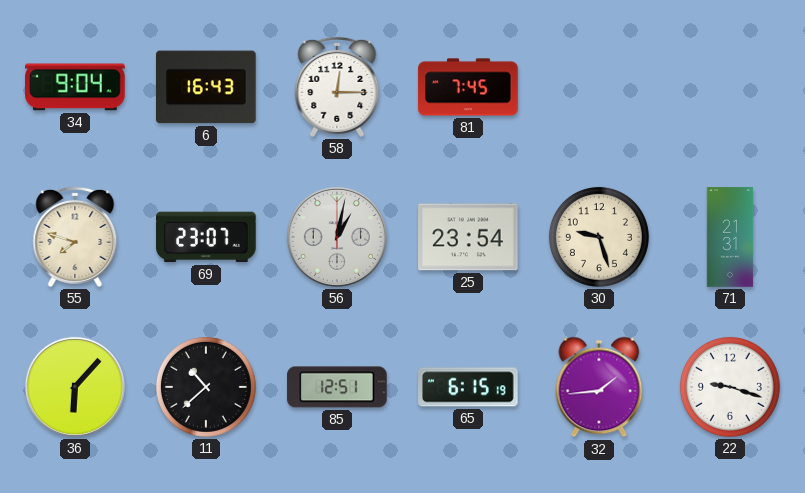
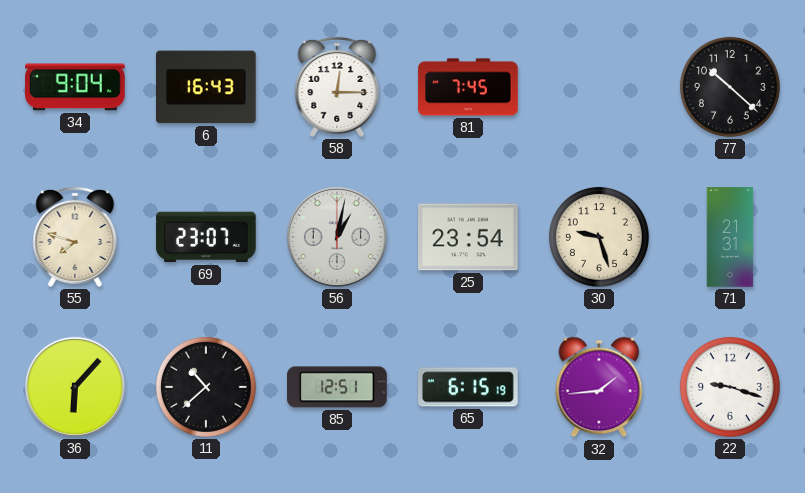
77: none -> 10:22
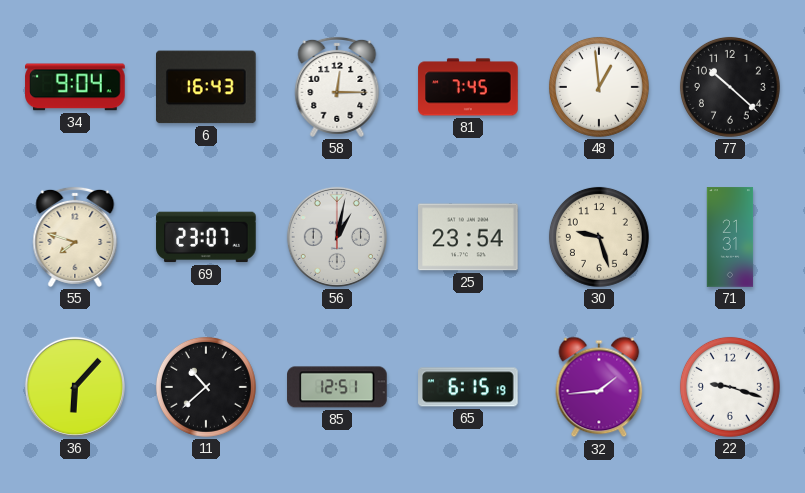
48: none -> 12:59
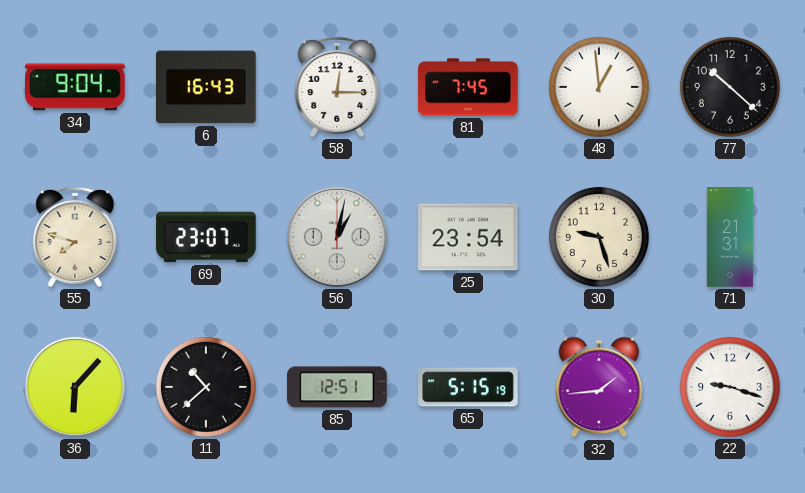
65: 6:15 -> 5:15
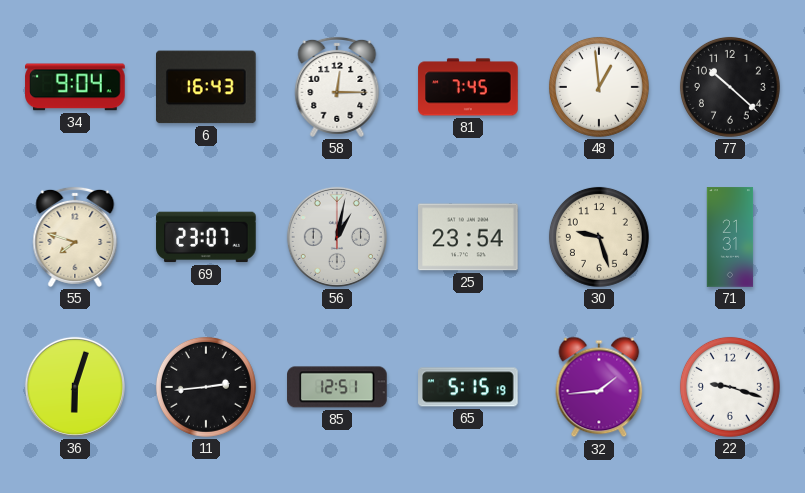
36: 6:07 -> 6:03
11: 10:38 -> 2:44
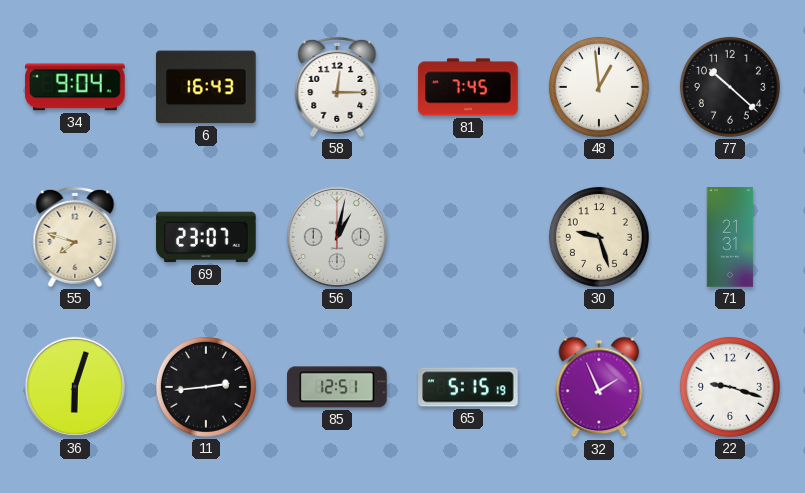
25: 23:54 -> none
32: 1:44 -> 1:56
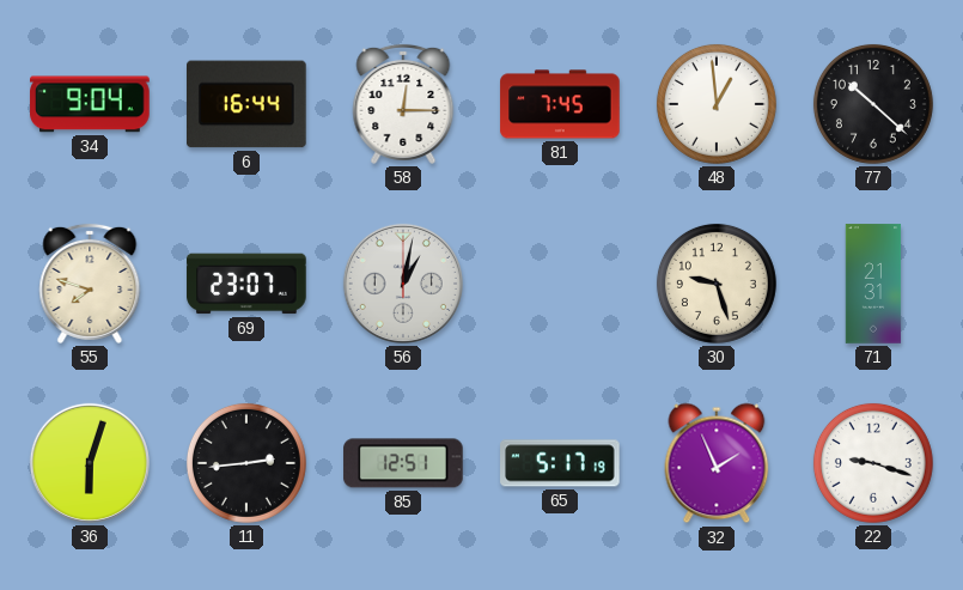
6: 16:43 -> 16:44
65: 5:15 -> 5:17
